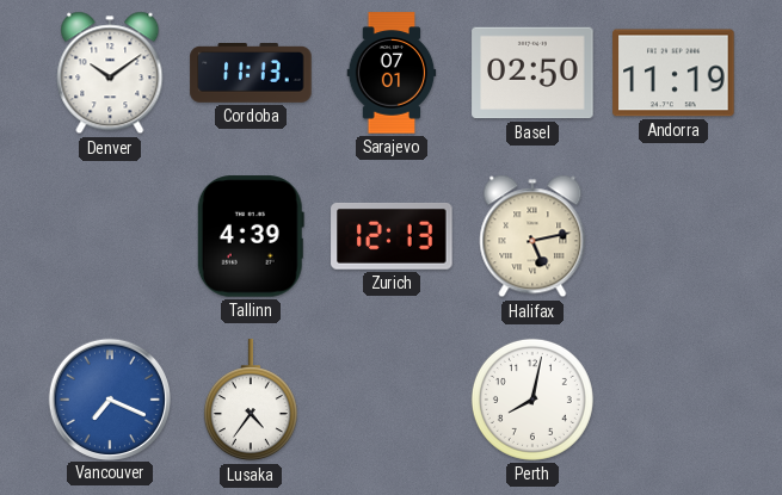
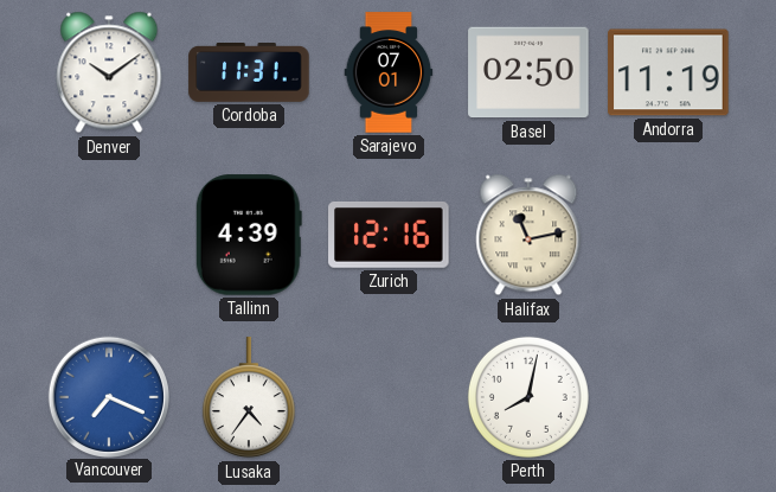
Cordoba: 11:13 -> 11:31
Zurich: 12:13 -> 12:16
Halifax: 5:13 -> 11:13
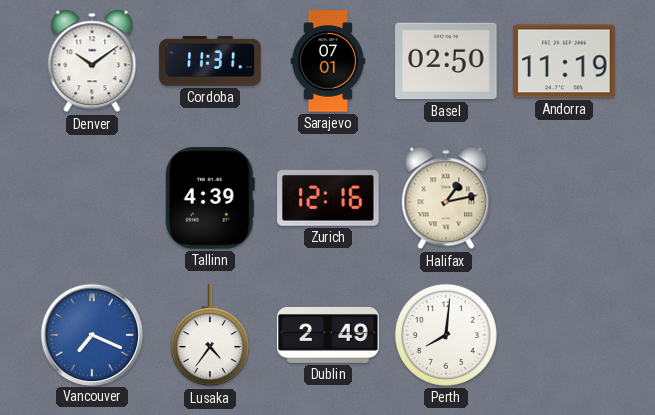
Halifax: 11:13 -> 1:13
Dublin: none -> 2:49
Perth: 8:02 -> 8:01
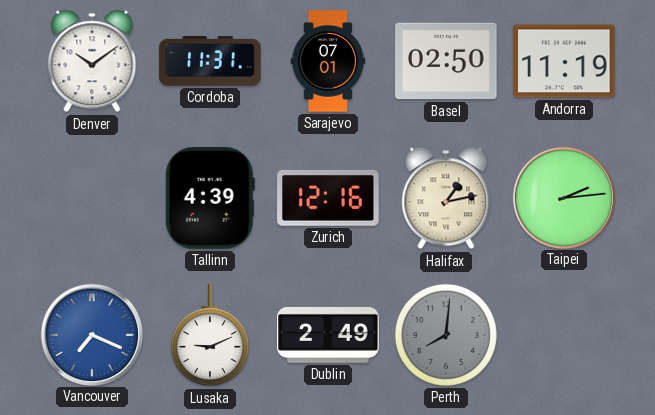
Taipei: none -> 2:14
Lusaka: 4:36 -> 9:11
Perth dial: white -> grey
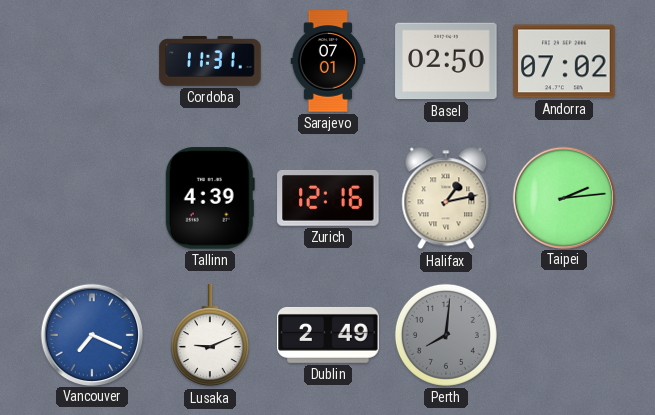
Denver: 10:09 -> none
Andorra: 11:19 -> 07:02
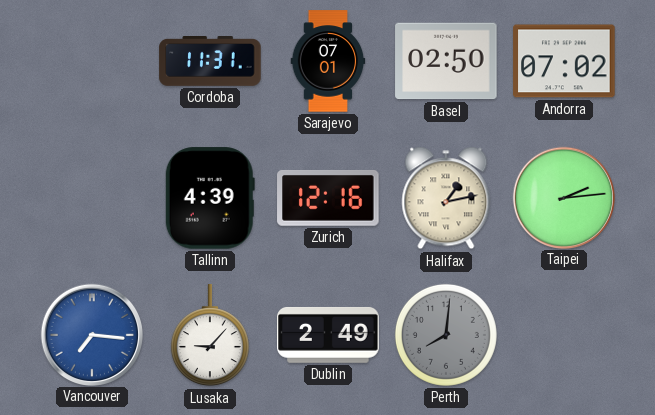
Vancouver: 7:19 -> 7:16
Lusaka: 9:11 -> 9:07
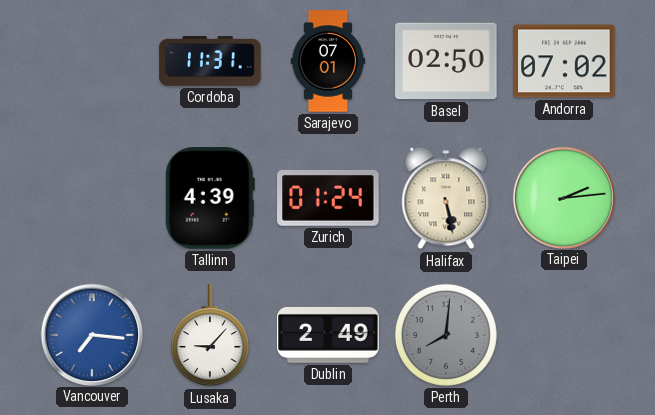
Zurich: 12:16 -> 01:24
Halifax: 1:13 -> 5:28
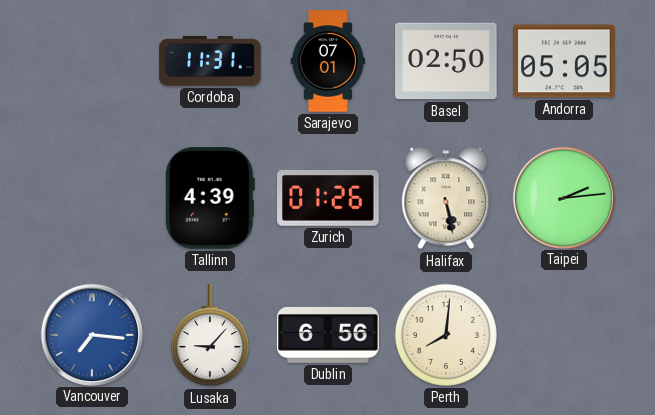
Andorra: 07:02 -> 05:05
Zurich: 01:24 -> 01:26
Dublin: 2:49 -> 6:56
Perth dial: grey -> cream
